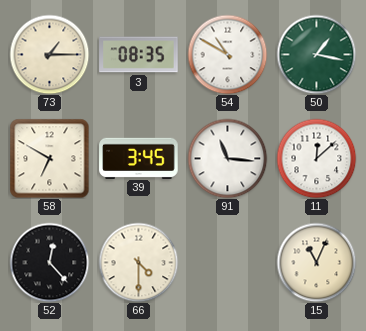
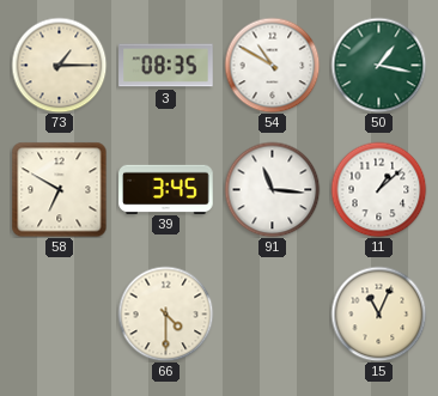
11: 12:08 -> 1:08
52: 12:23 -> none
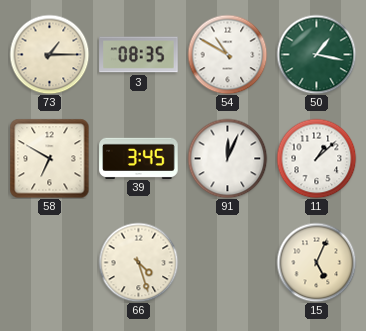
91: 11:16 -> 12:04
66: 4:30 -> 4:27
15: 11:04 -> 5:04
